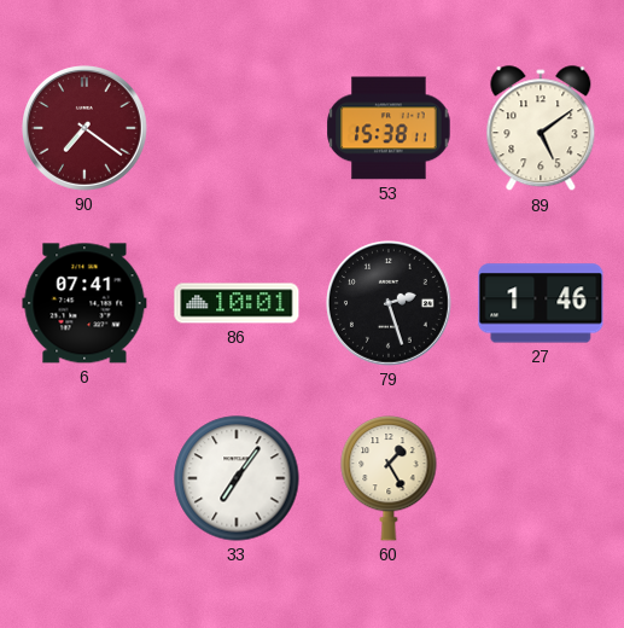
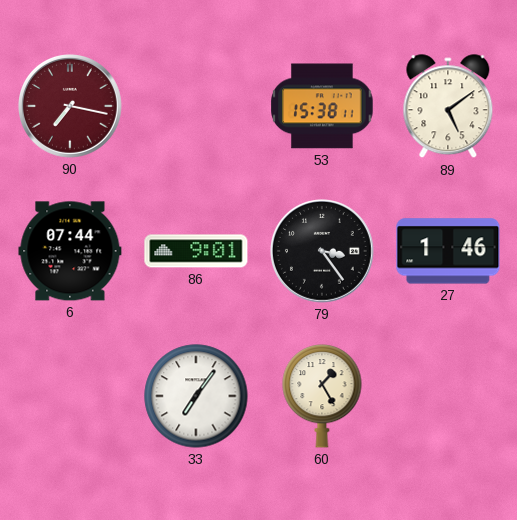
90: 7:21 -> 7:17
6: 07:41 -> 07:44
86: 10:01 -> 9:01
79: 2:27 -> 3:24
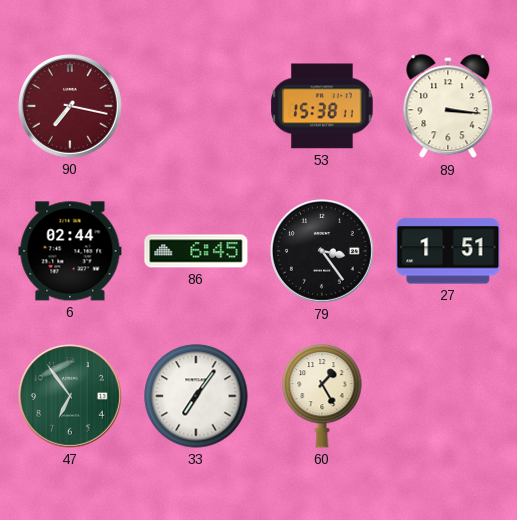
89: 5:09 -> 3:16
6: 07:44 -> 02:44
86: 9:01 -> 6:45
27: 1:46 -> 1:51
47: none -> 6:54
